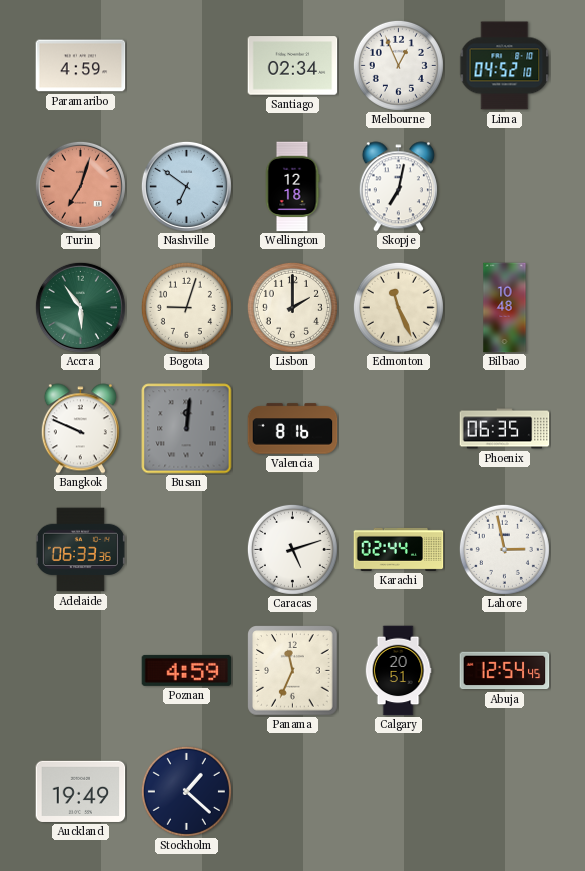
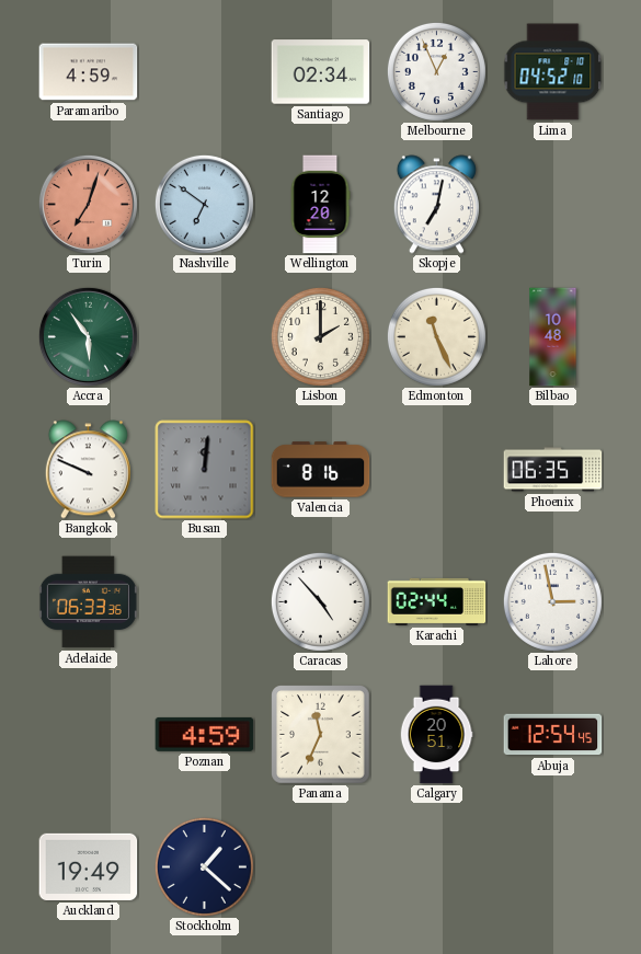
Wellington: 12:18 -> 12:20
Bogota: 9:03 -> none
Caracas: 5:12 -> 4:53
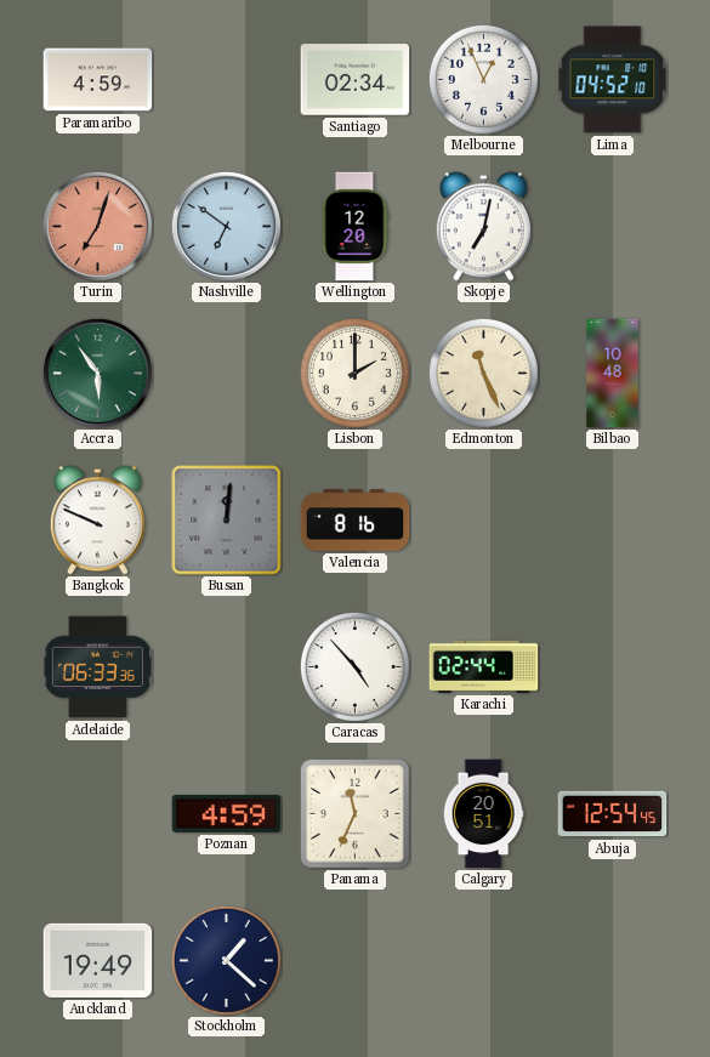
Phoenix: 06:35 -> none
Lahore: 2:58 -> none
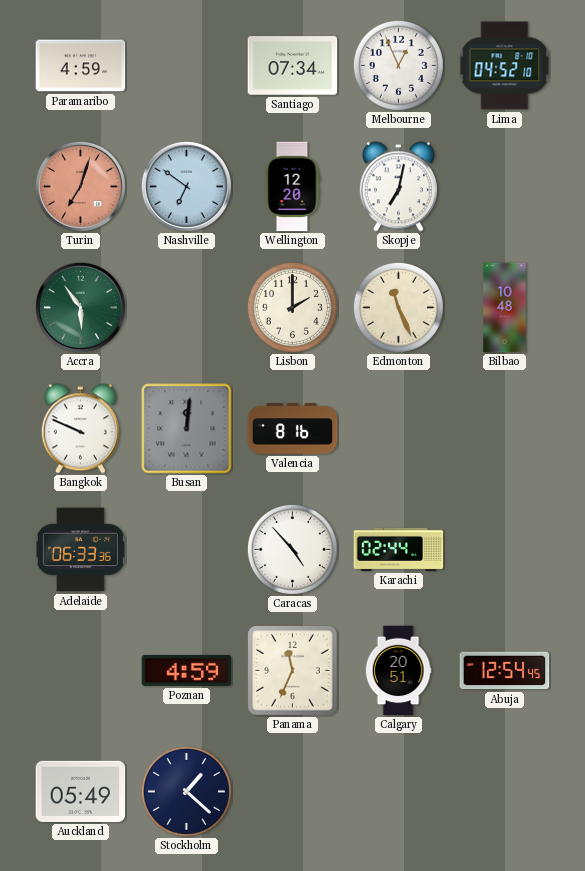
Santiago: 02:34 -> 07:34
Auckland: 19:49 -> 05:49
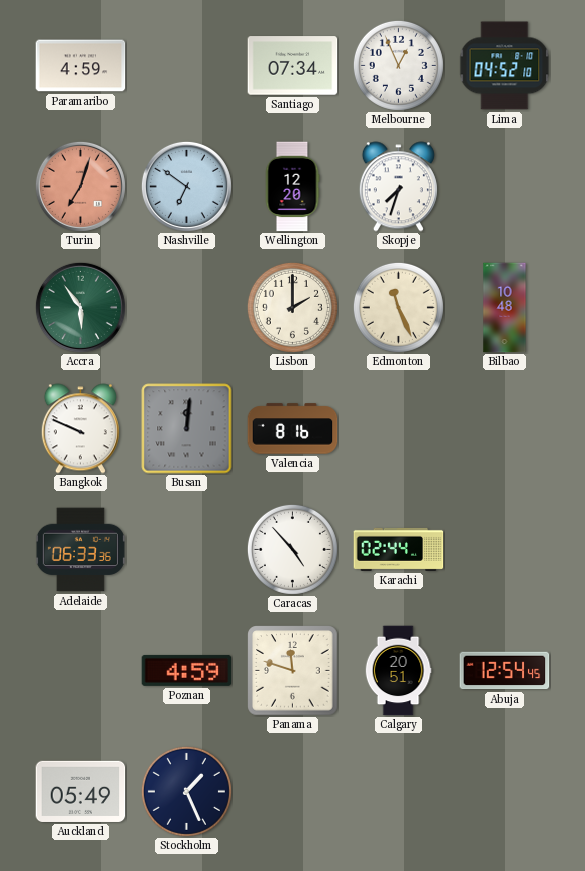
Skopje: 7:02 -> 7:33
Panama: 11:34 -> 11:48
Stockholm: 1:22 -> 1:26
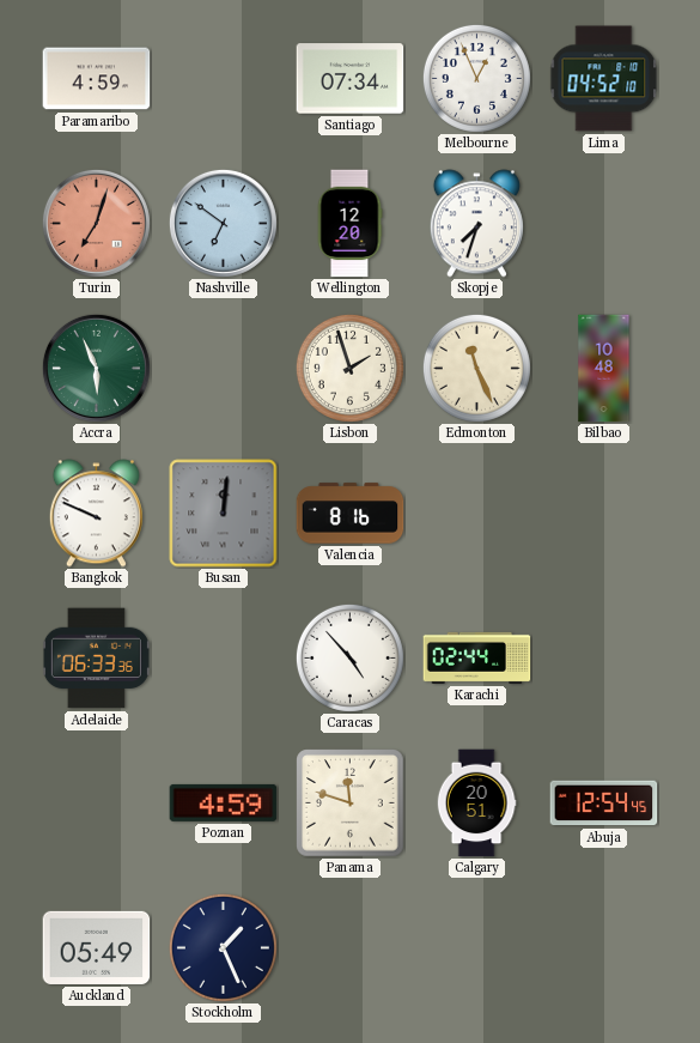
Accra: 5:54 -> 5:56
Lisbon: 2:00 -> 1:57
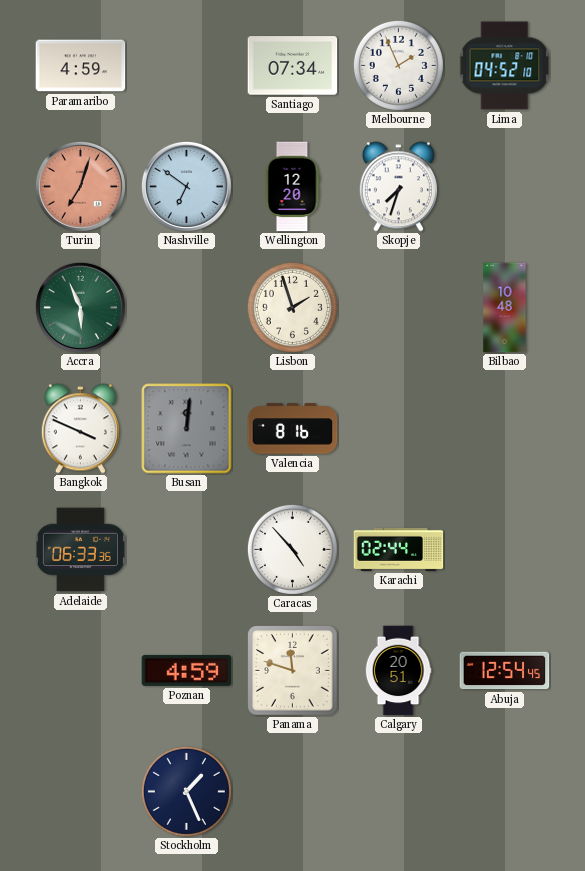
Melbourne: 12:56 -> 1:56
Edmonton: 11:26 -> none
Bangkok: 9:49 -> 3:49
Auckland: 05:49 -> none
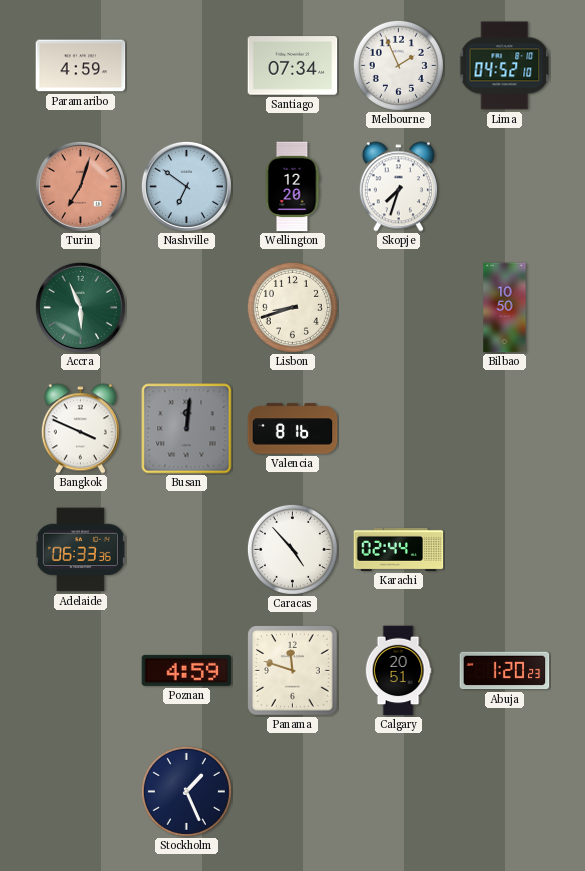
Lisbon: 1:57 -> 8:42
Bilbao: 10:48 -> 10:50
Abuja: 12:54 -> 1:20
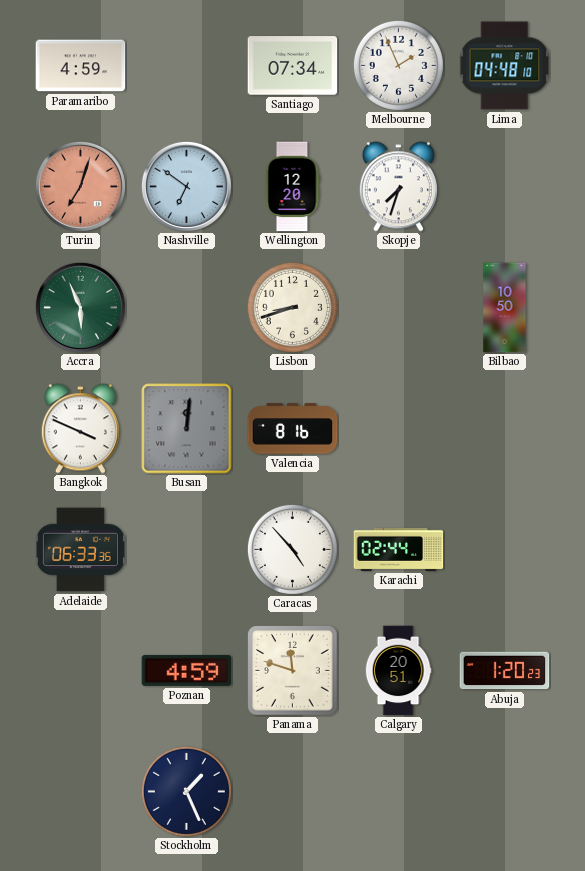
Lima: 04:52 -> 04:48
